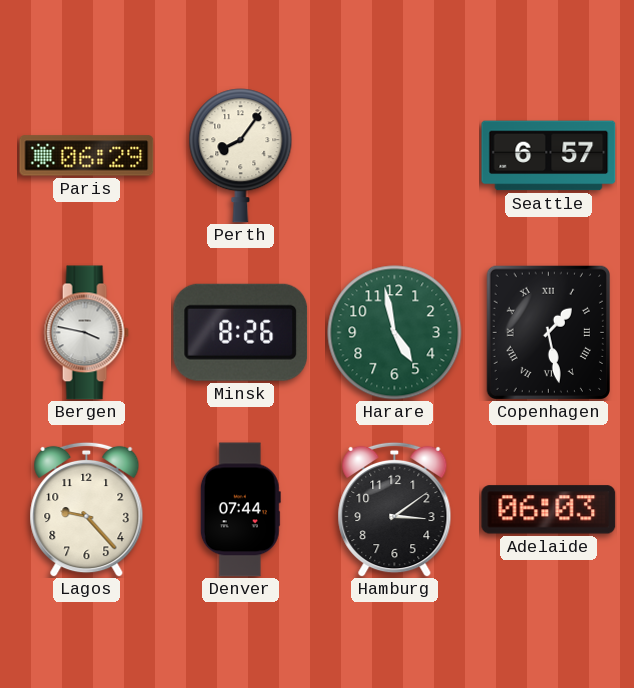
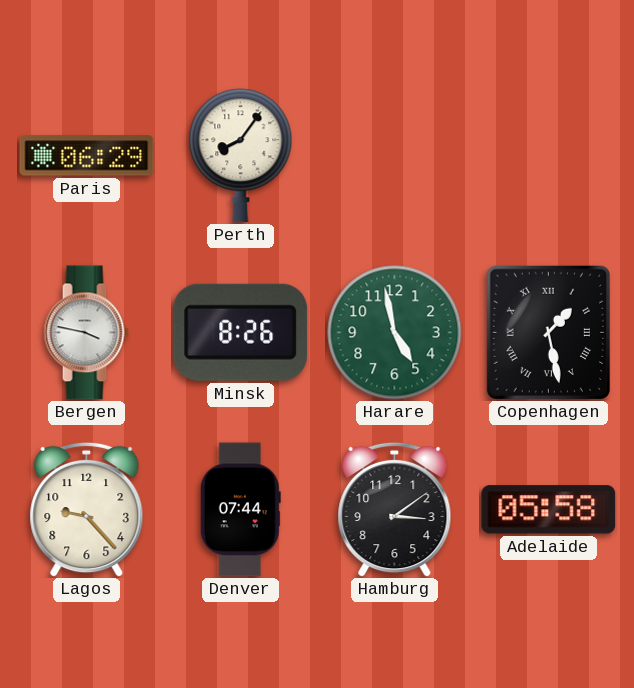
Seattle: 6:57 -> none
Adelaide: 06:03 -> 05:58
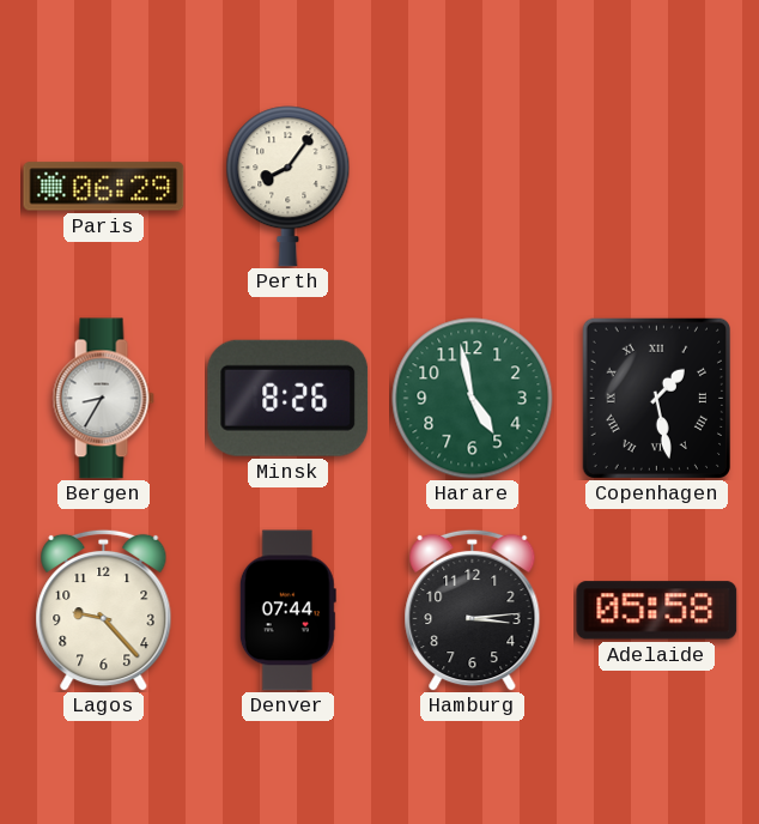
Bergen: 3:47 -> 8:35
Hamburg: 3:09 -> 3:14
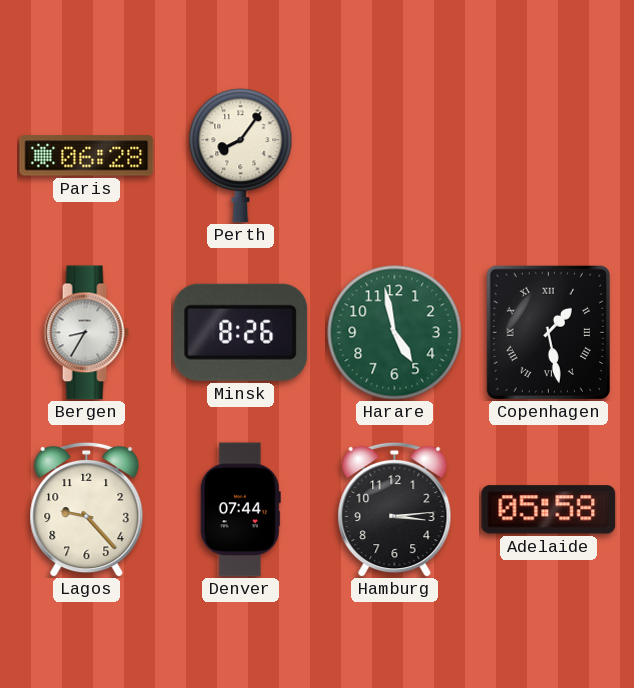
Paris: 06:29 -> 06:28
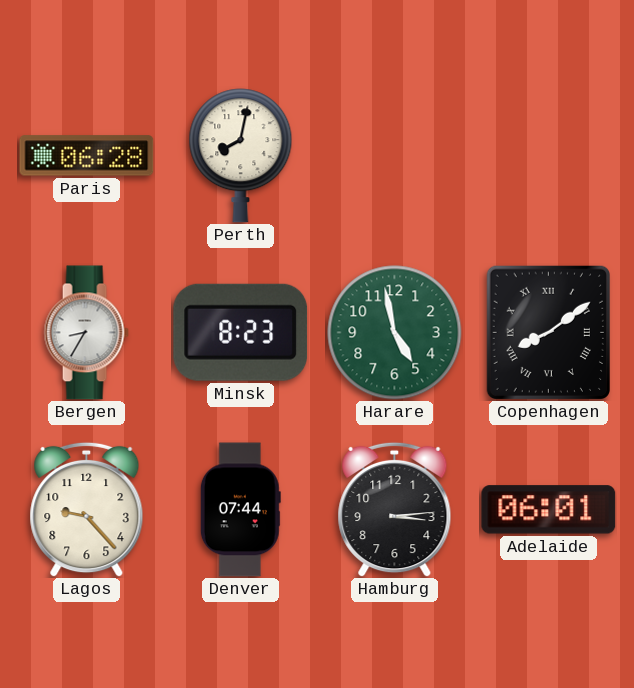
Perth: 8:06 -> 8:02
Minsk: 8:26 -> 8:23
Copenhagen: 1:28 -> 8:09
Adelaide: 05:58 -> 06:01
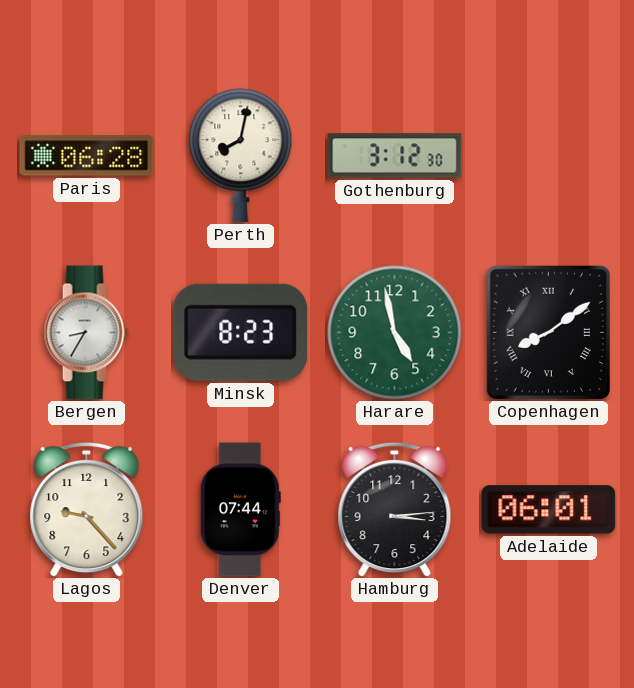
Gothenburg: none -> 3:12
